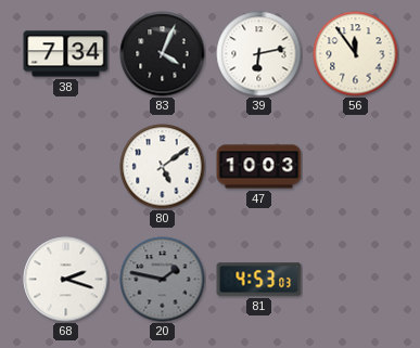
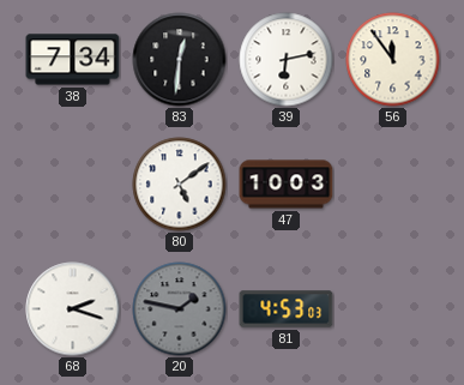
83: 4:04 -> 12:31
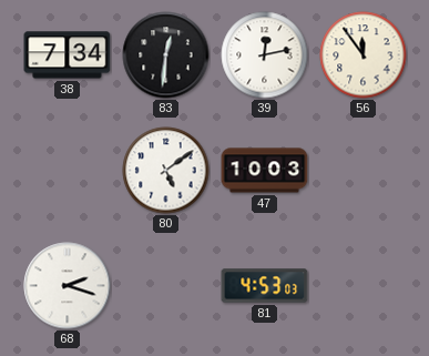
39: 6:13 -> 12:13
20: 1:47 -> none
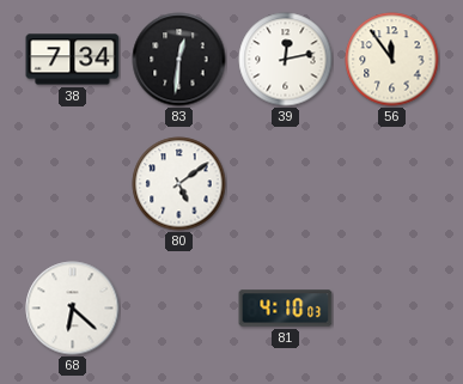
47: 10:03 -> none
68: 2:18 -> 6:22
81: 4:53 -> 4:10
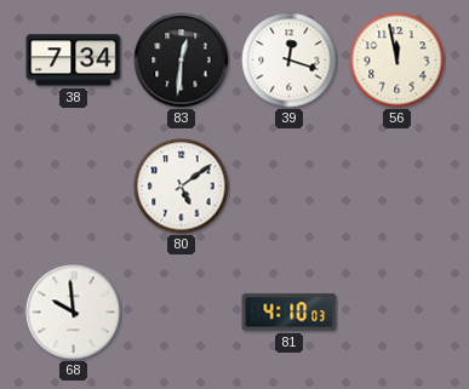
39: 12:13 -> 12:18
56: 11:54 -> 11:58
68: 6:22 -> 9:59
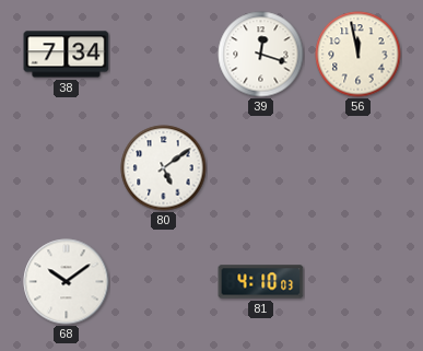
83: 12:31 -> none
68: 9:59 -> 10:09
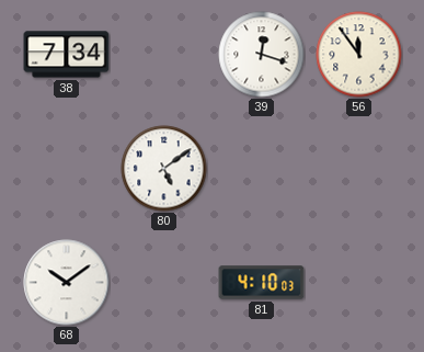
56: 11:58 -> 11:54
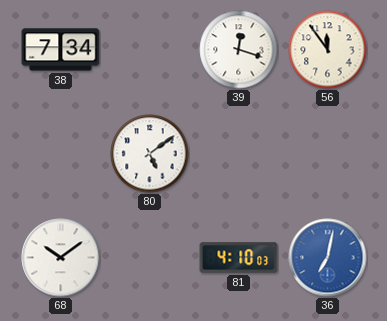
36: none -> 7:02
